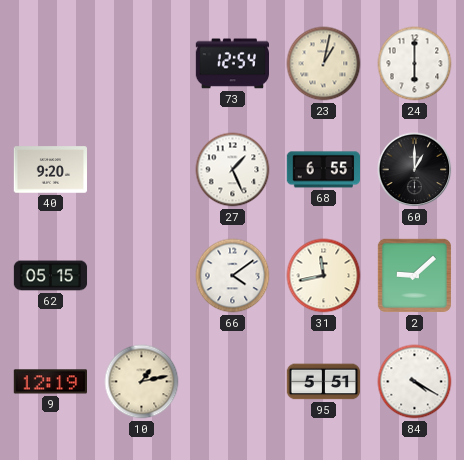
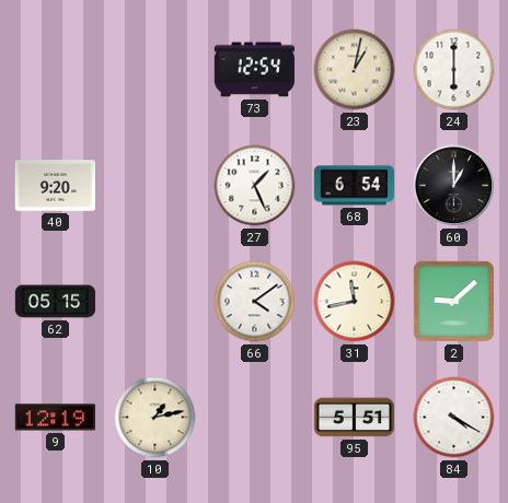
68: 6:55 -> 6:54
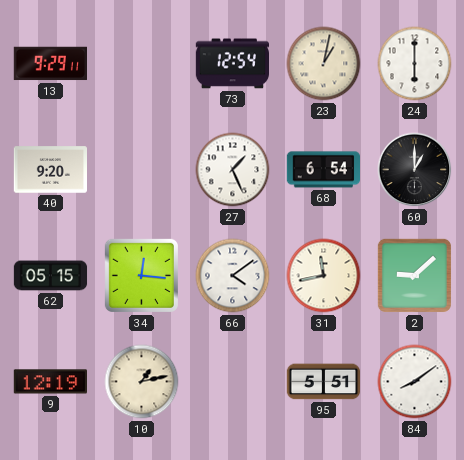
13: none -> 9:29
34: none -> 12:16
84: 4:20 -> 8:09
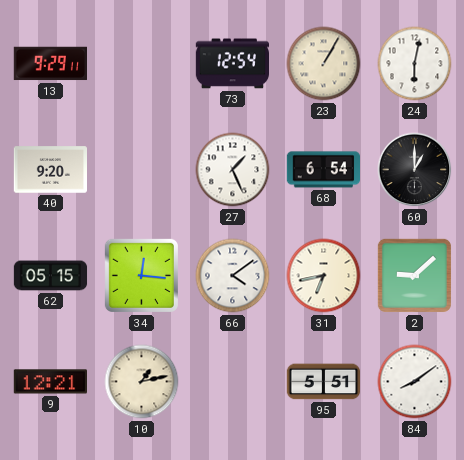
23: 1:02 -> 1:05
24: 6:00 -> 6:02
31: 11:43 -> 6:43
9: 12:19 -> 12:21
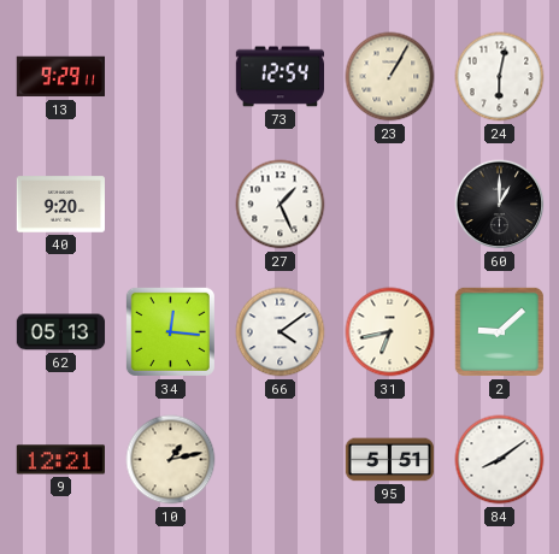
68: 6:54 -> none
62: 05:15 -> 05:13
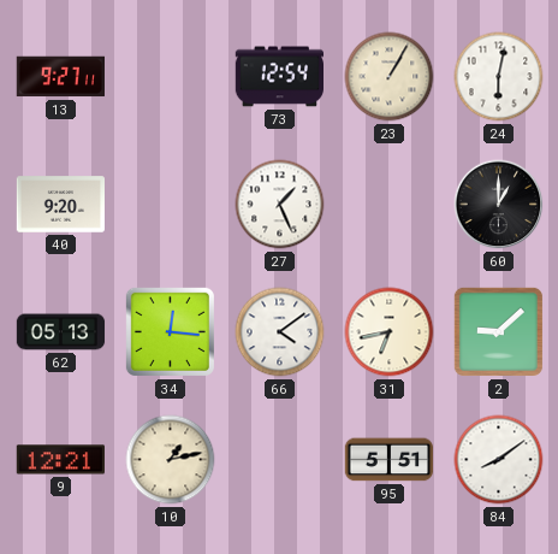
13: 9:29 -> 9:27
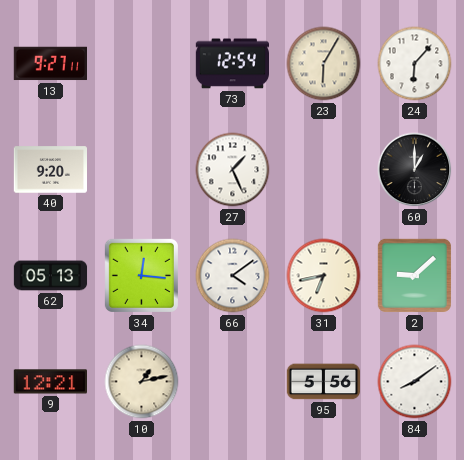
23: 1:05 -> 6:05
24: 6:02 -> 6:07
95: 5:51 -> 5:56
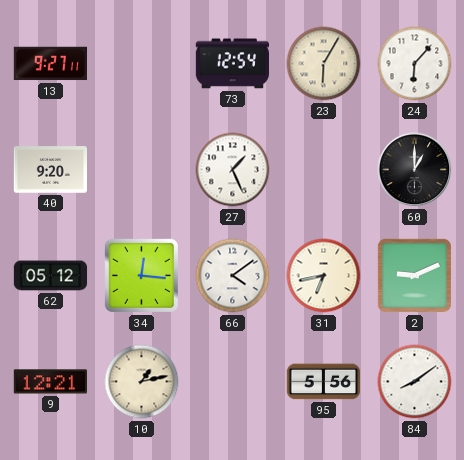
62: 05:13 -> 05:12
2: 9:08 -> 9:11
